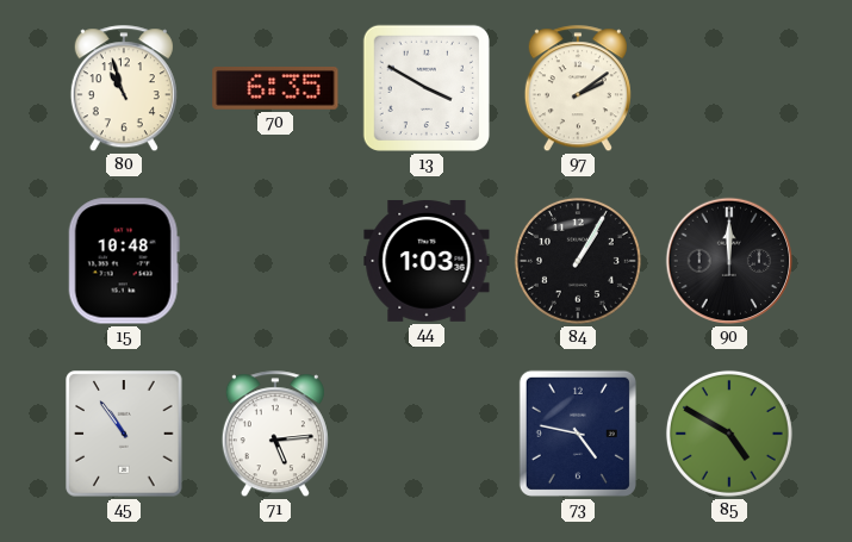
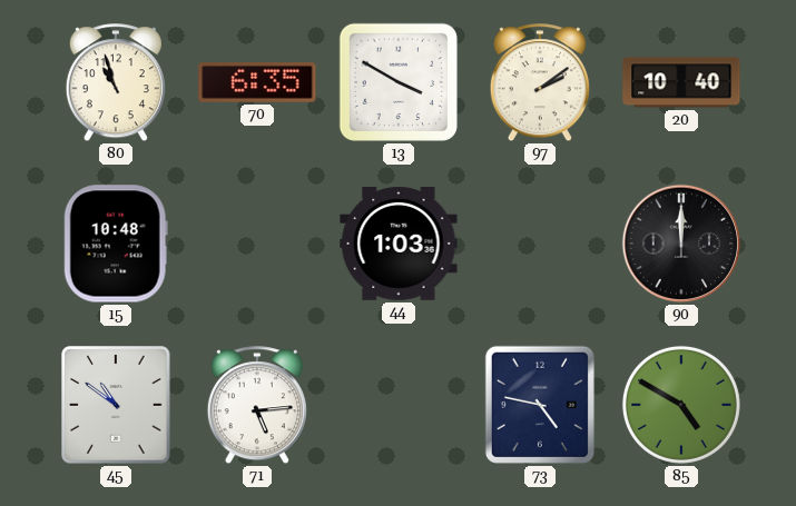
20: none -> 10:40
84: 1:05 -> none
45: 10:54 -> 10:51
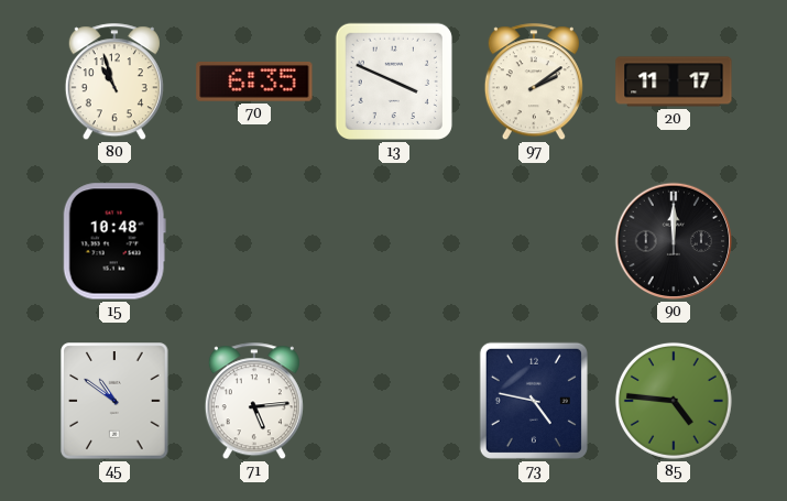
13: 3:50 -> 3:49
20: 10:40 -> 11:17
44: 1:03 -> none
85: 4:50 -> 4:46
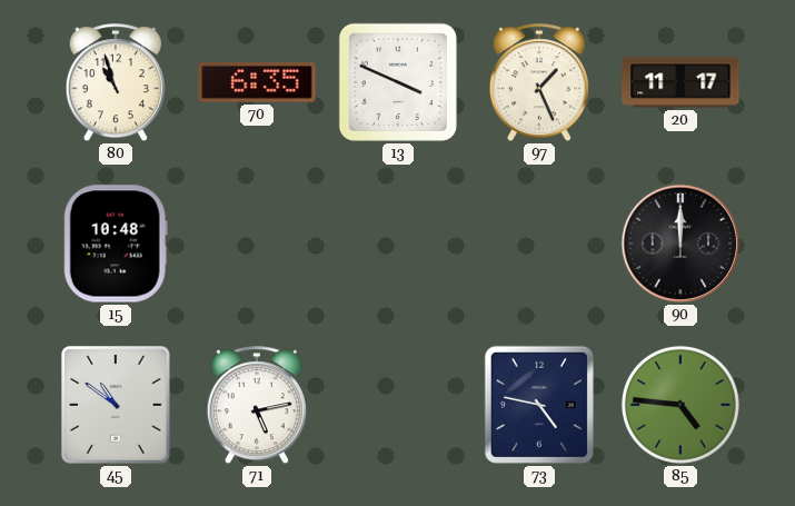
97: 2:09 -> 1:26
71: 5:14 -> 5:13
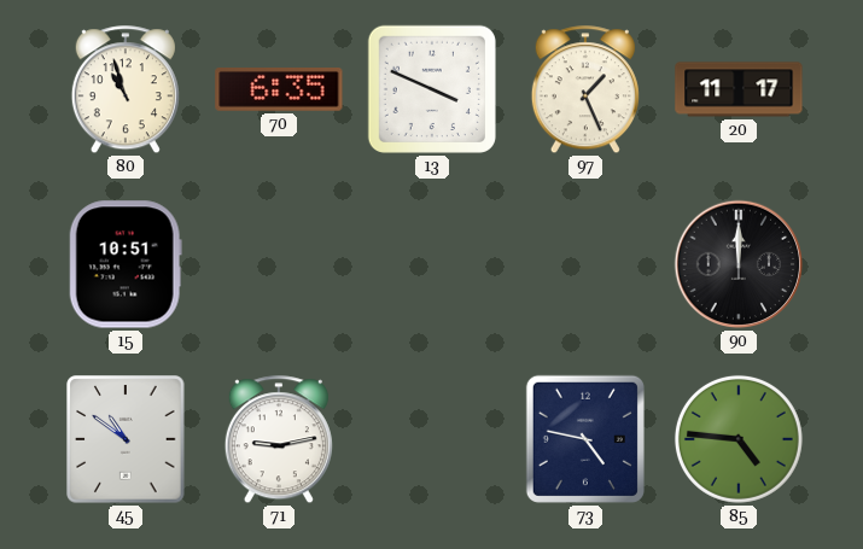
15: 10:48 -> 10:51
71: 5:13 -> 9:13
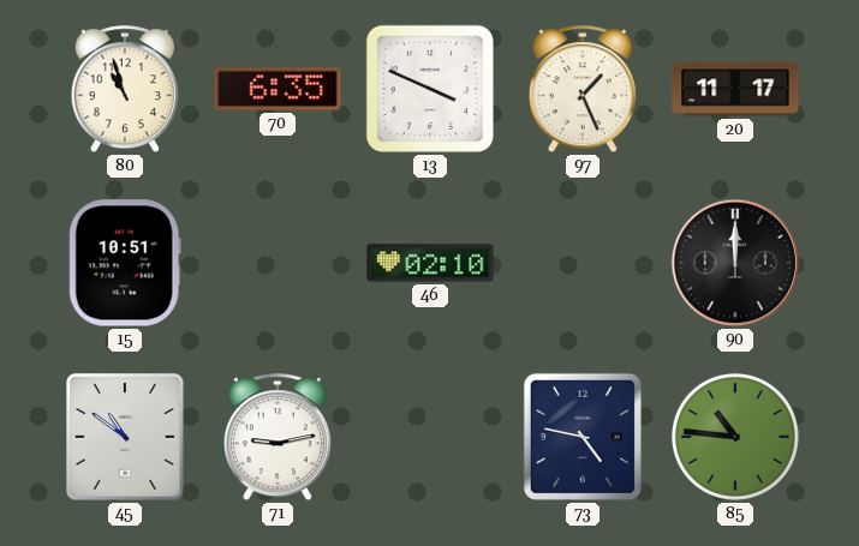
46: none -> 02:10
85: 4:46 -> 10:46
